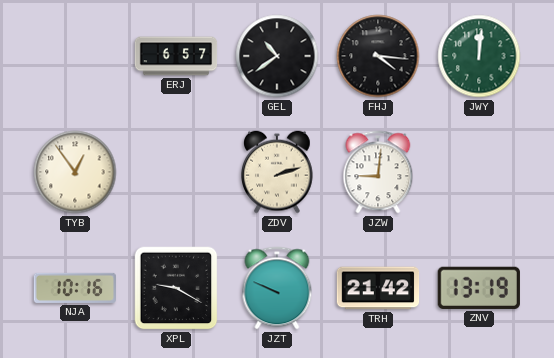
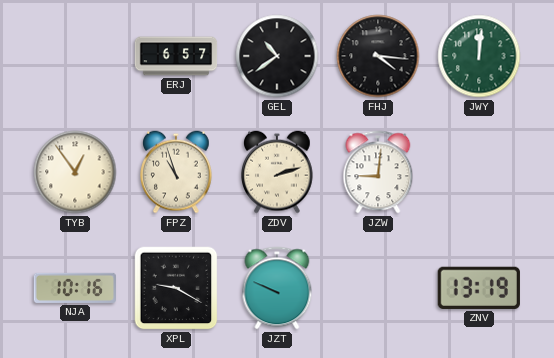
FPZ: none -> 10:57
TRH: 21:42 -> none
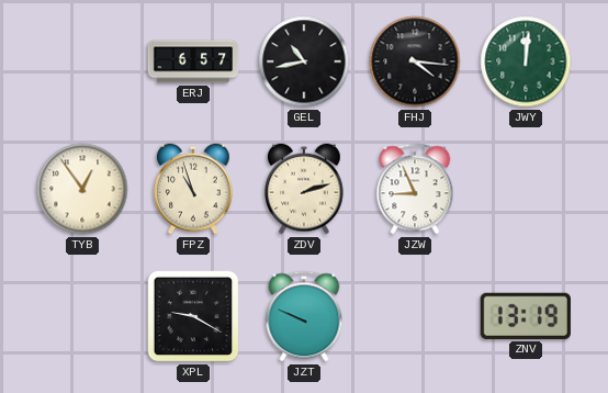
GEL: 10:39 -> 10:43
JZW: 9:01 -> 8:56
NJA: 10:16 -> none
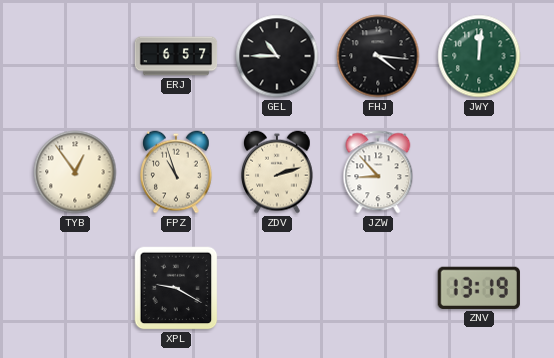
GEL: 10:43 -> 10:45
JZW: 8:56 -> 8:53
JZT: 9:49 -> none
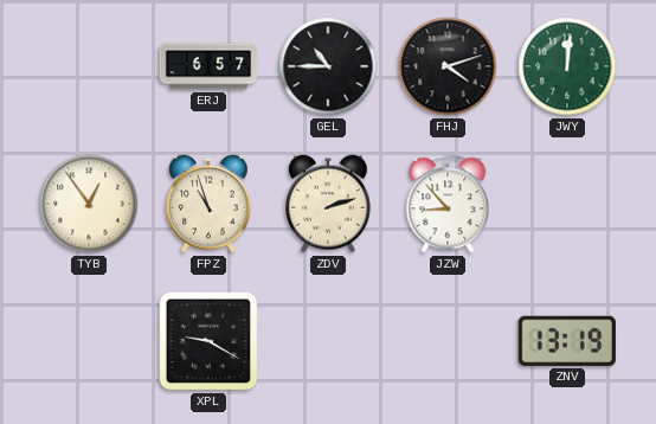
FHJ: 4:16 -> 4:12
